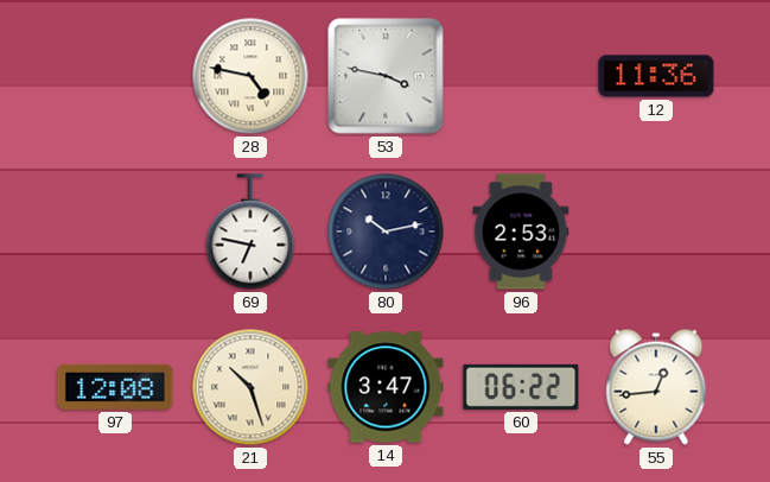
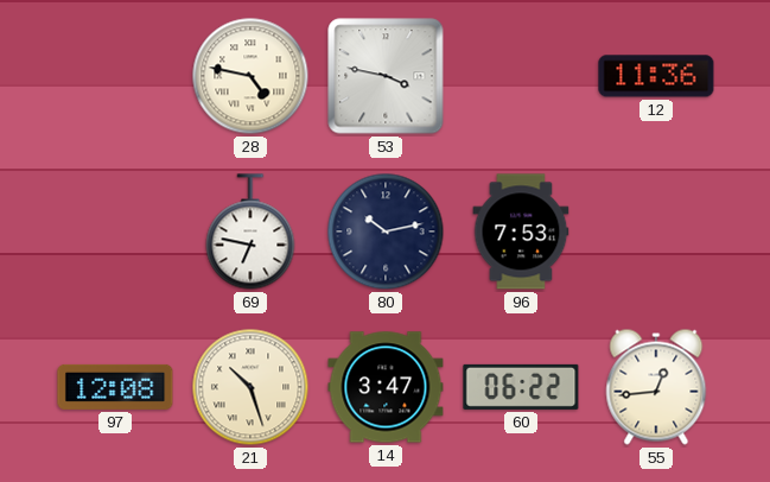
96: 2:53 -> 7:53
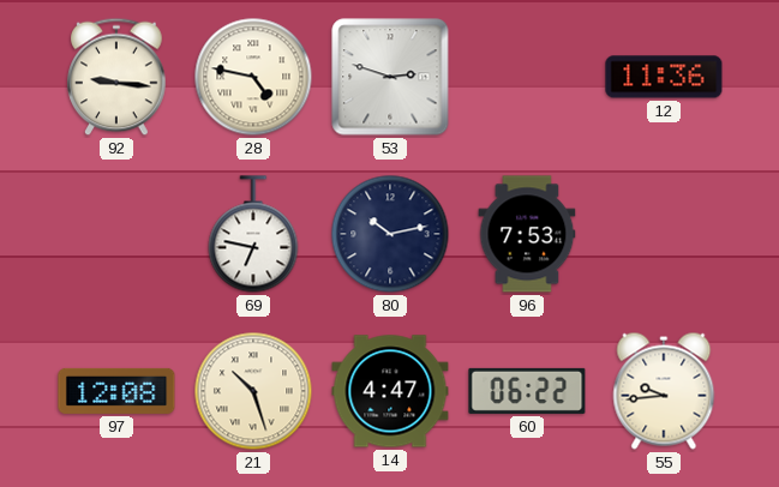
92: none -> 9:16
53: 3:47 -> 2:48
14: 3:47 -> 4:47
55: 12:44 -> 9:44
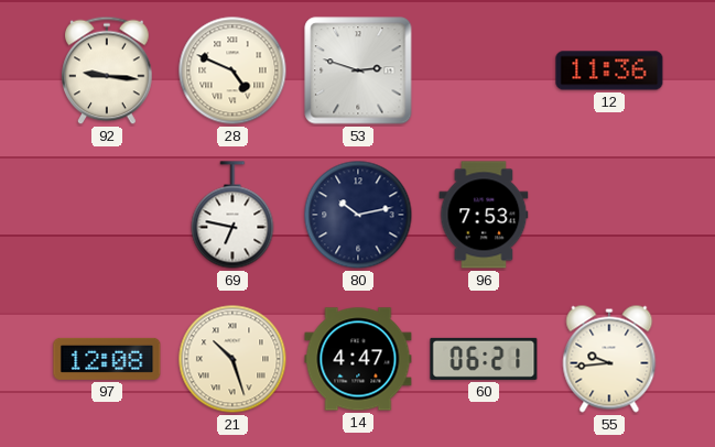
28: 4:47 -> 4:49
60: 06:22 -> 06:21
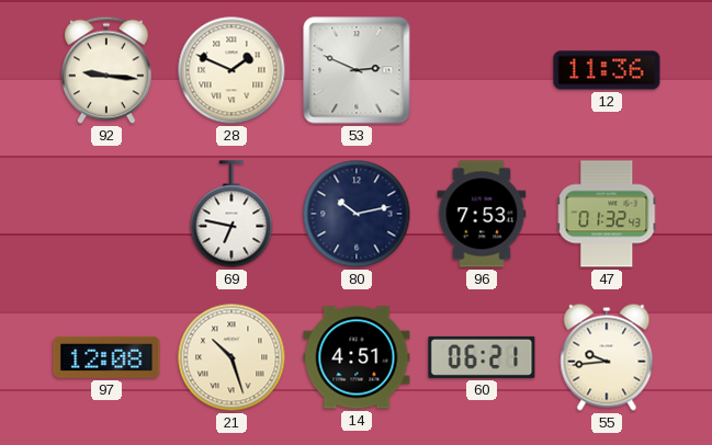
28: 4:49 -> 1:49
53: 2:48 -> 2:49
47: none -> 01:32
14: 4:47 -> 4:51
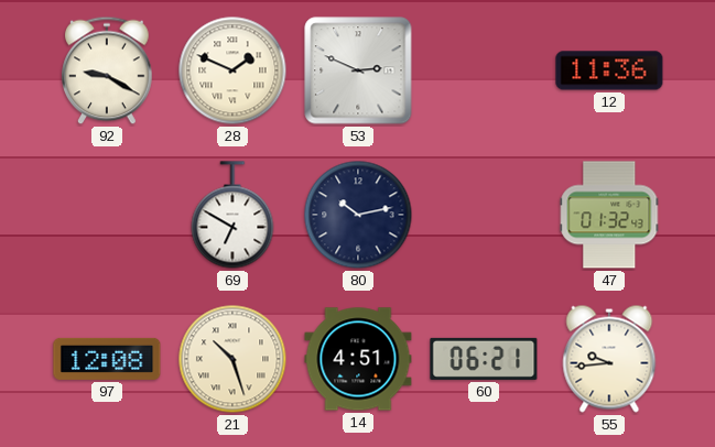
92: 9:16 -> 9:20
69: 6:47 -> 6:50
96: 7:53 -> none
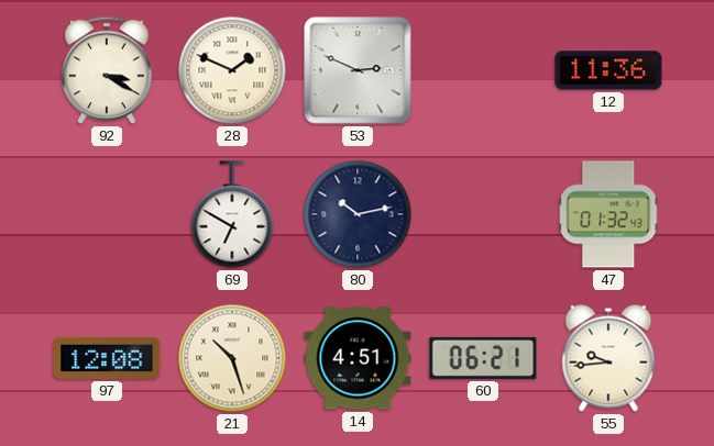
92: 9:20 -> 3:20
